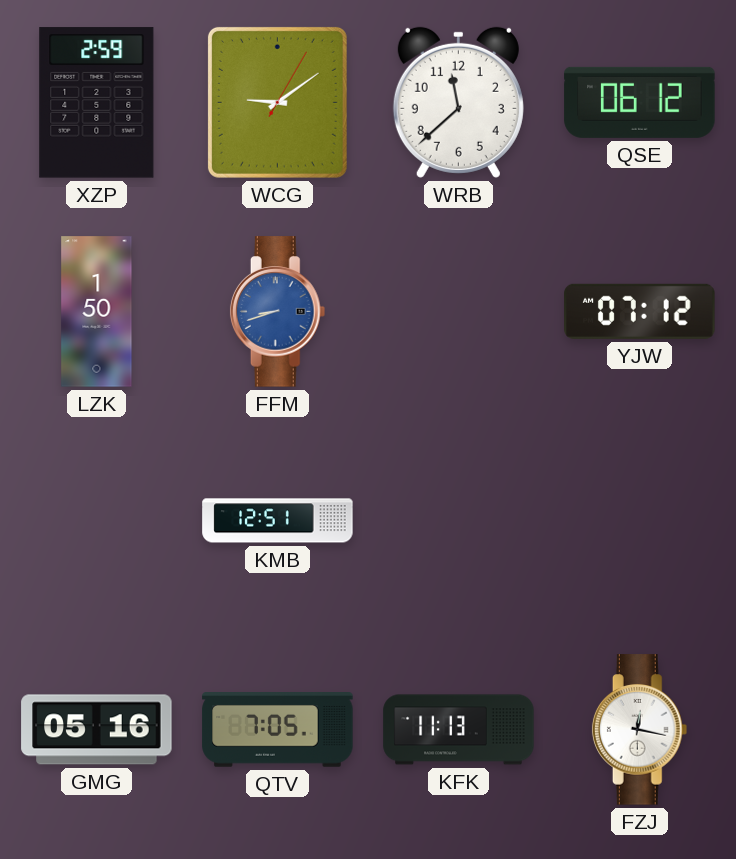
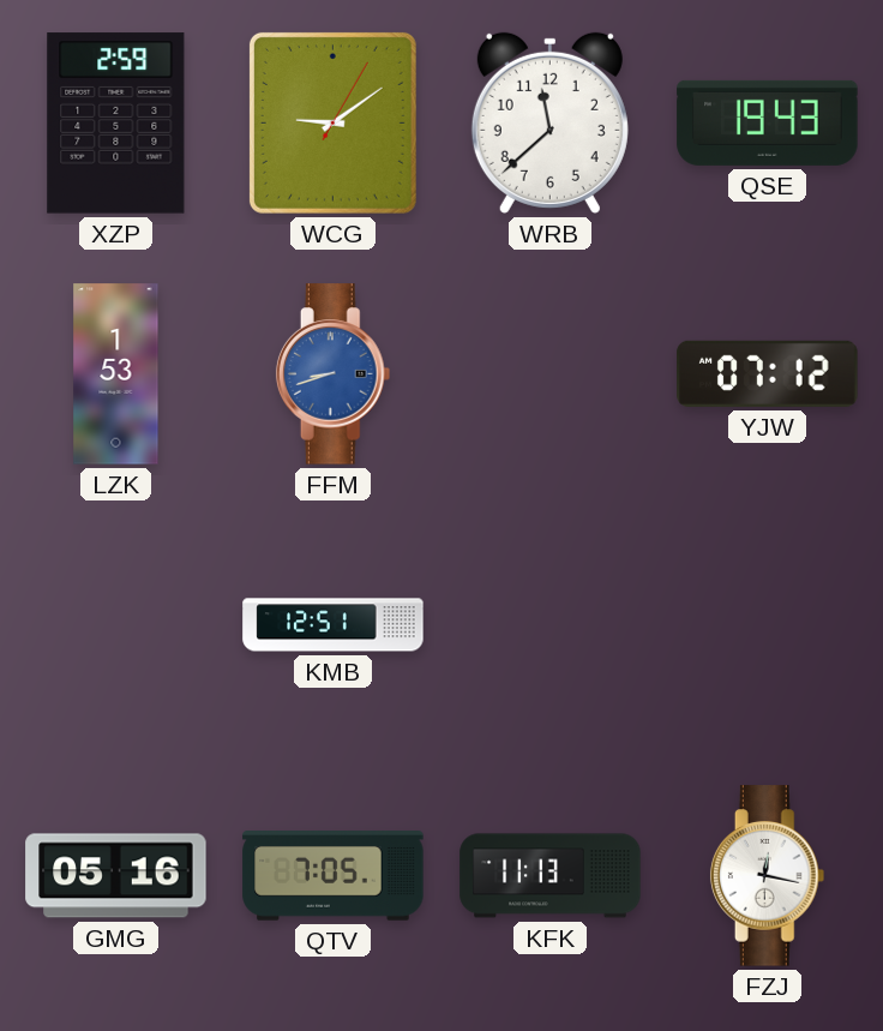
QSE: 06:12 -> 19:43
LZK: 1:50 -> 1:53
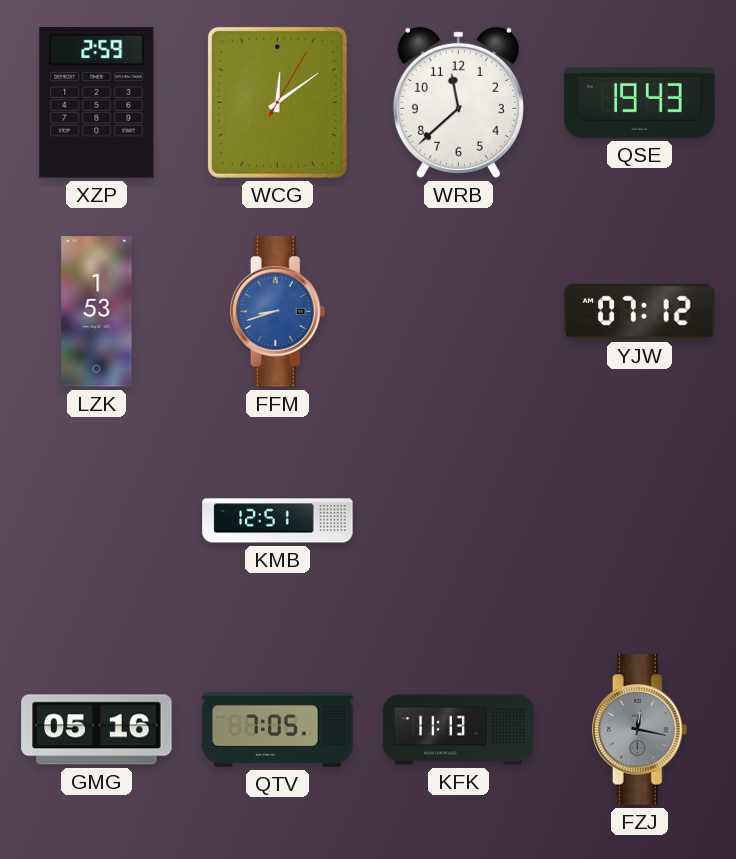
WCG: 9:09 -> 12:09
FZJ dial: white -> grey
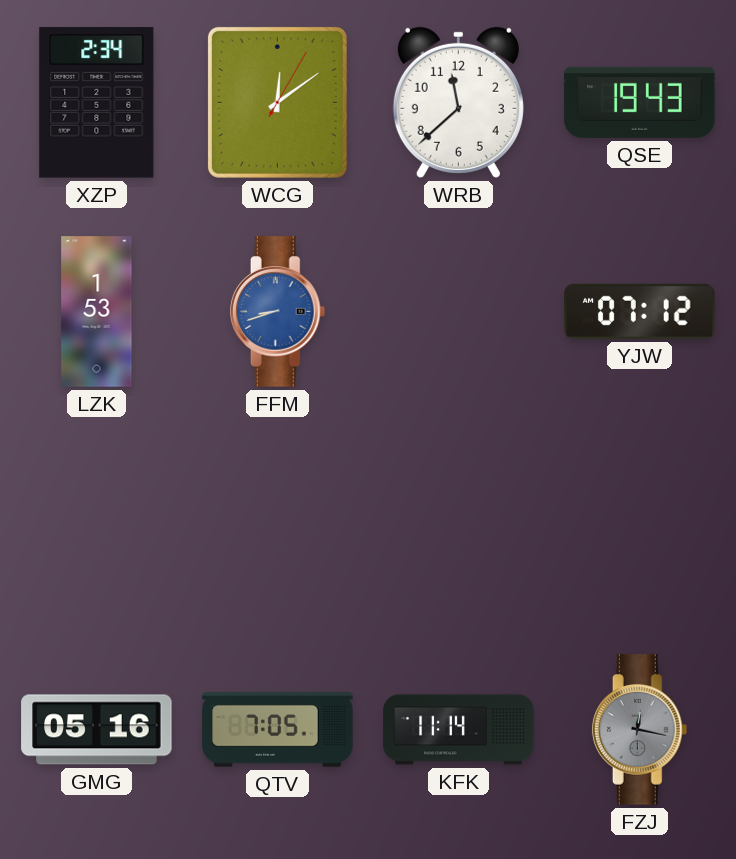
XZP: 2:59 -> 2:34
KMB: 12:51 -> none
KFK: 11:13 -> 11:14
